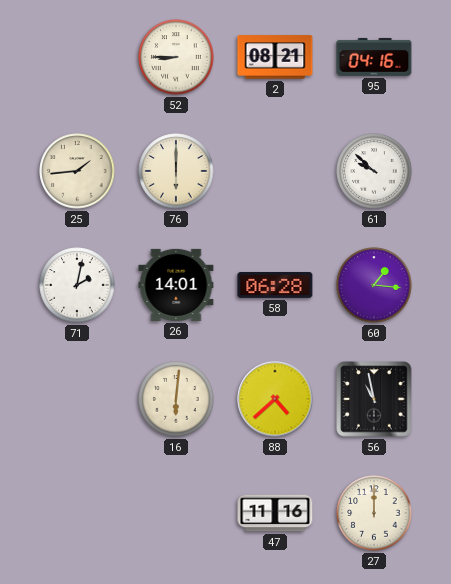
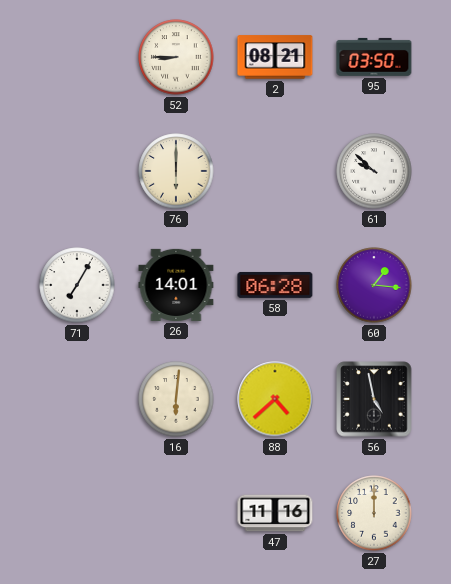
95: 04:16 -> 03:50
25: 1:44 -> none
71: 2:02 -> 7:05
56: 10:58 -> 4:58
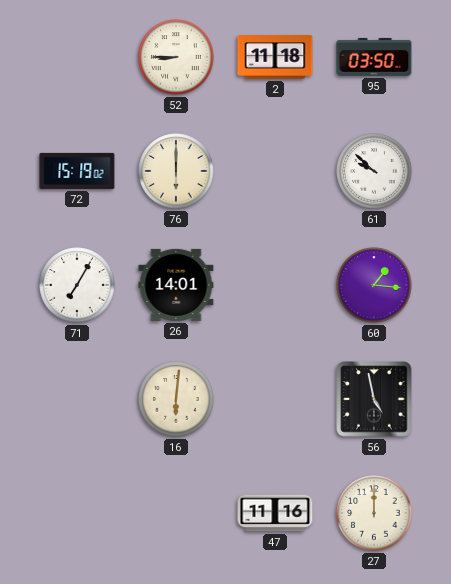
2: 08:21 -> 11:18
72: none -> 15:19
58: 06:28 -> none
88: 4:38 -> none
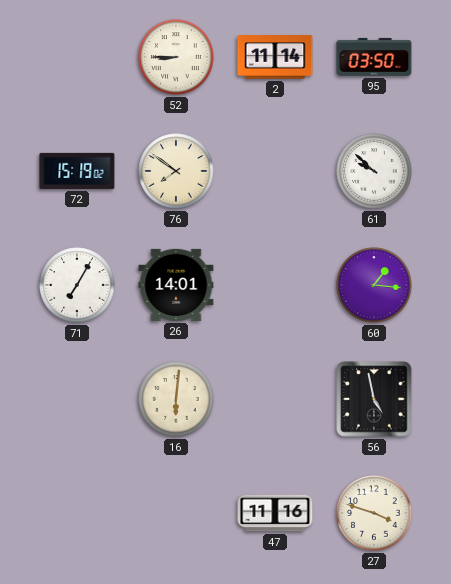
2: 11:18 -> 11:14
76: 6:00 -> 7:51
27: 12:00 -> 3:48
